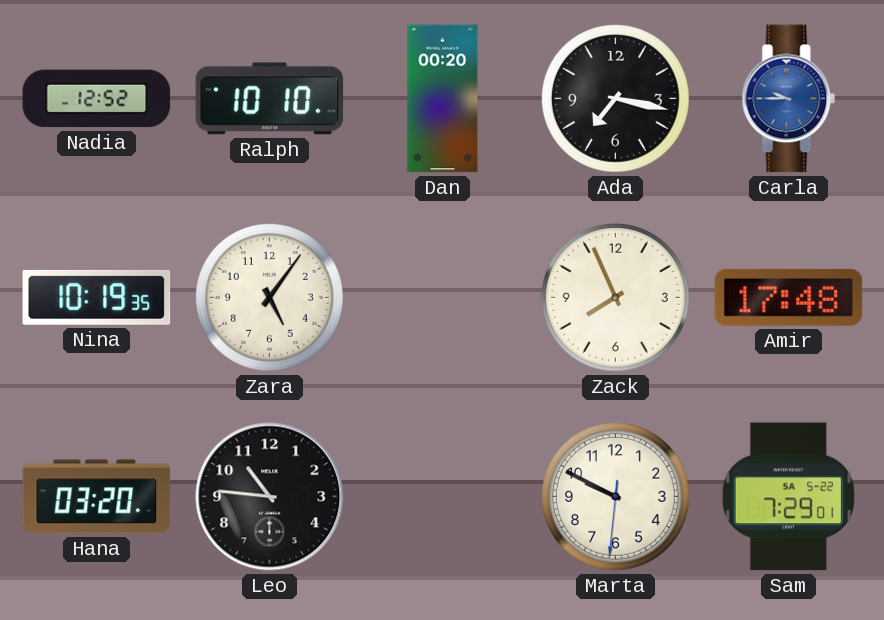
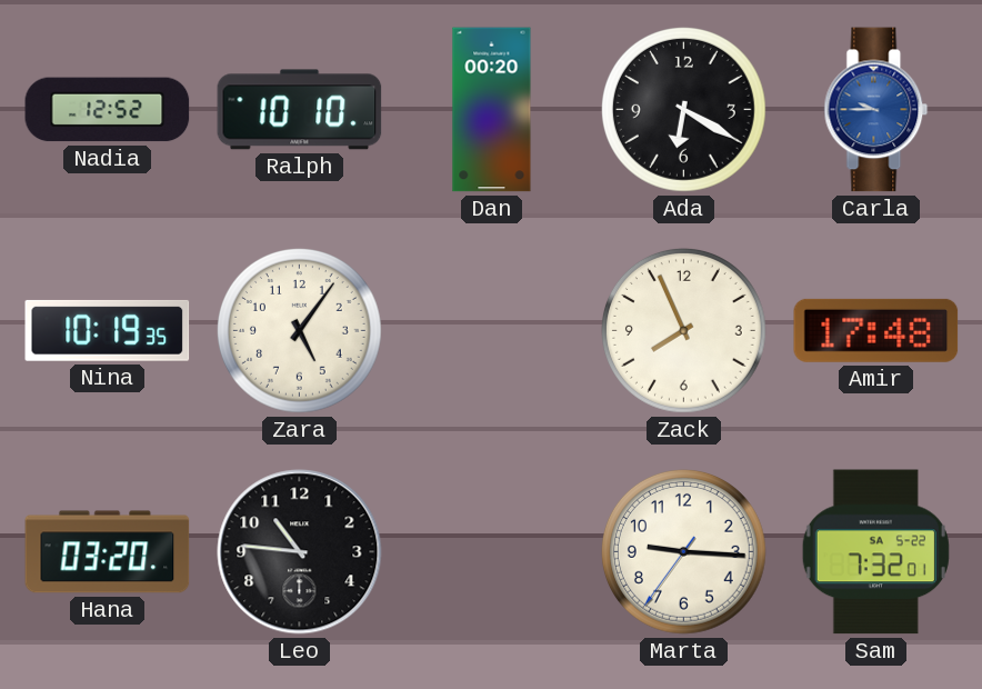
Ada: 7:17 -> 6:20
Marta: 9:49 -> 9:15
Sam: 7:29 -> 7:32
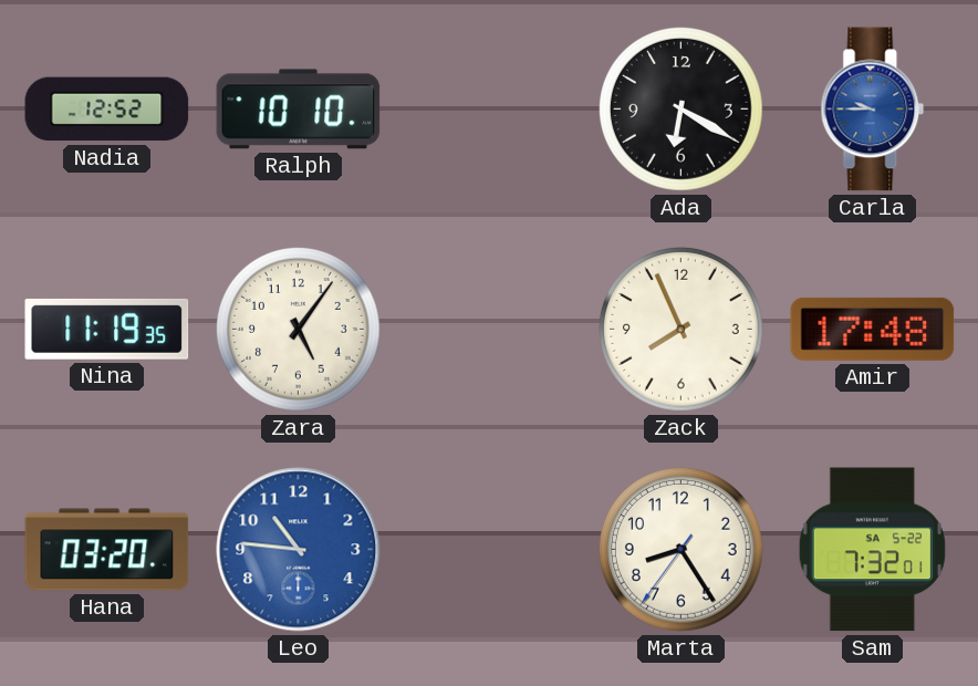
Dan: 00:20 -> none
Nina: 10:19 -> 11:19
Leo dial: black -> blue
Marta: 9:15 -> 8:24
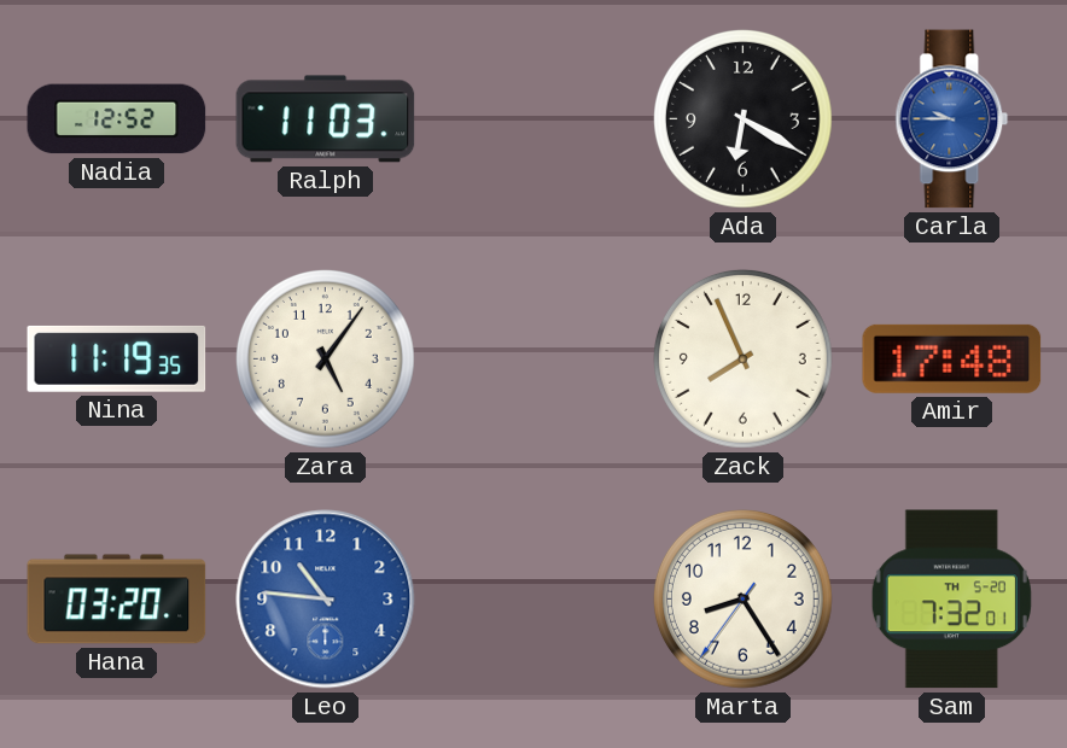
Ralph: 10:10 -> 11:03
Sam date: SA 5-22 -> TH 5-20
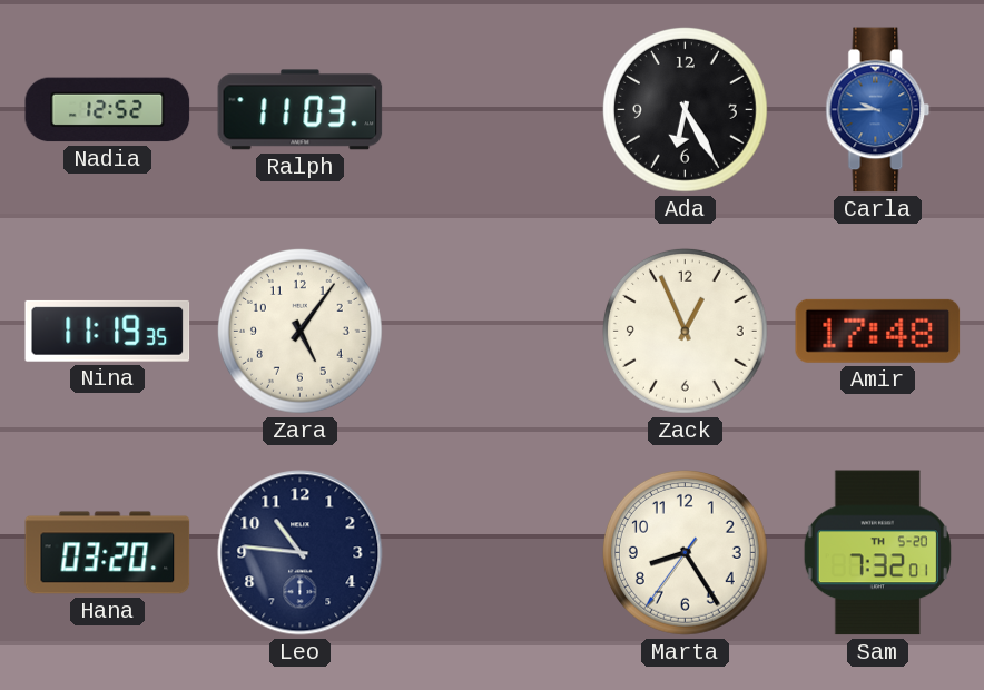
Ada: 6:20 -> 6:25
Zack: 7:56 -> 12:56
Leo dial: blue -> navy
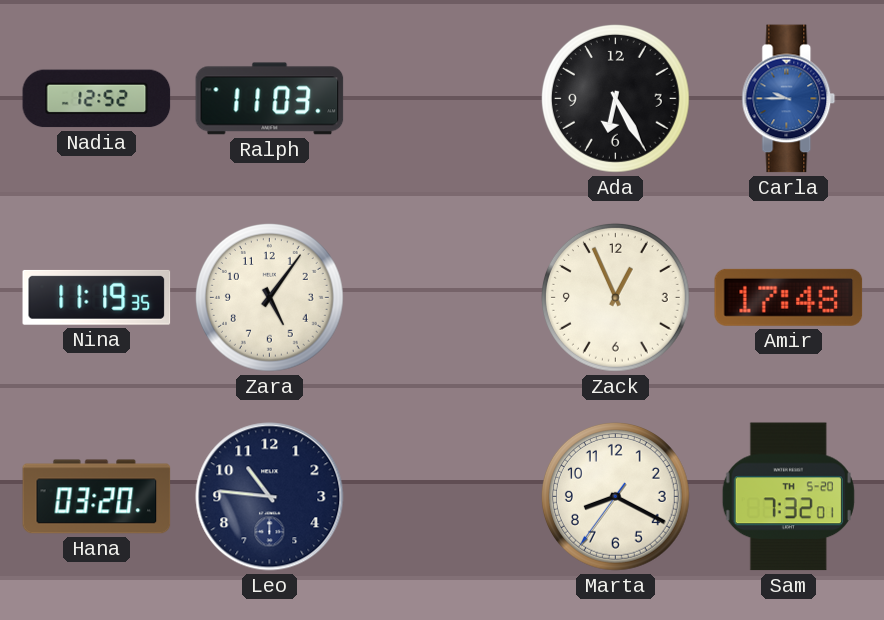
Marta: 8:24 -> 8:19
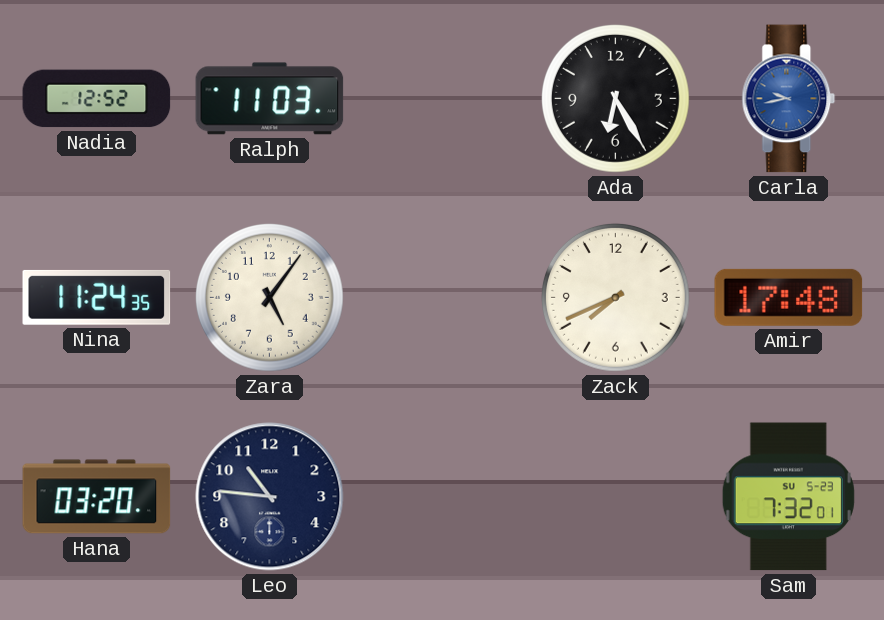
Carla: 9:45 -> 9:43
Nina: 11:19 -> 11:24
Zack: 12:56 -> 7:41
Marta: 8:19 -> none
Sam date: TH 5-20 -> SU 5-23
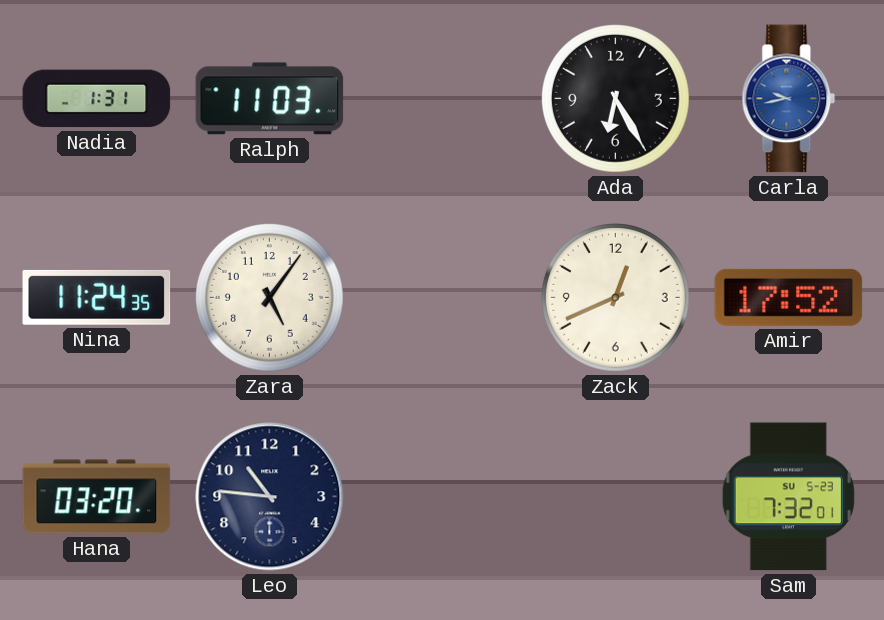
Nadia: 12:52 -> 1:31
Zack: 7:41 -> 12:41
Amir: 17:48 -> 17:52
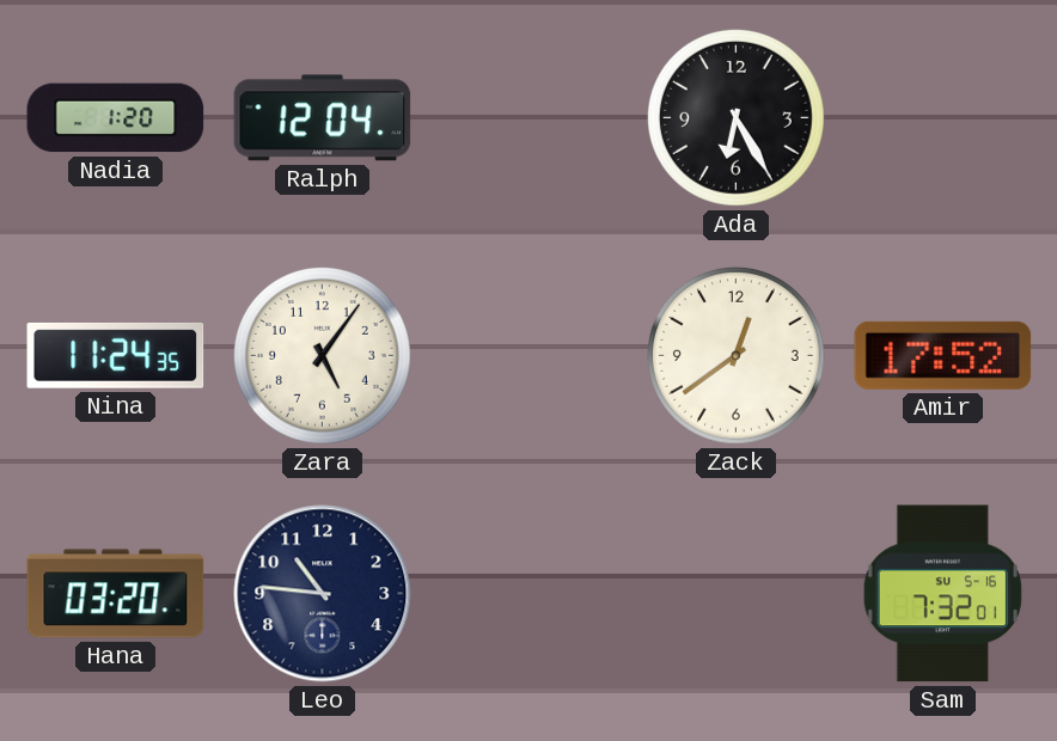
Nadia: 1:31 -> 1:20
Ralph: 11:03 -> 12:04
Carla: 9:43 -> none
Zack: 12:41 -> 12:39
Sam date: SU 5-23 -> SU 5-16
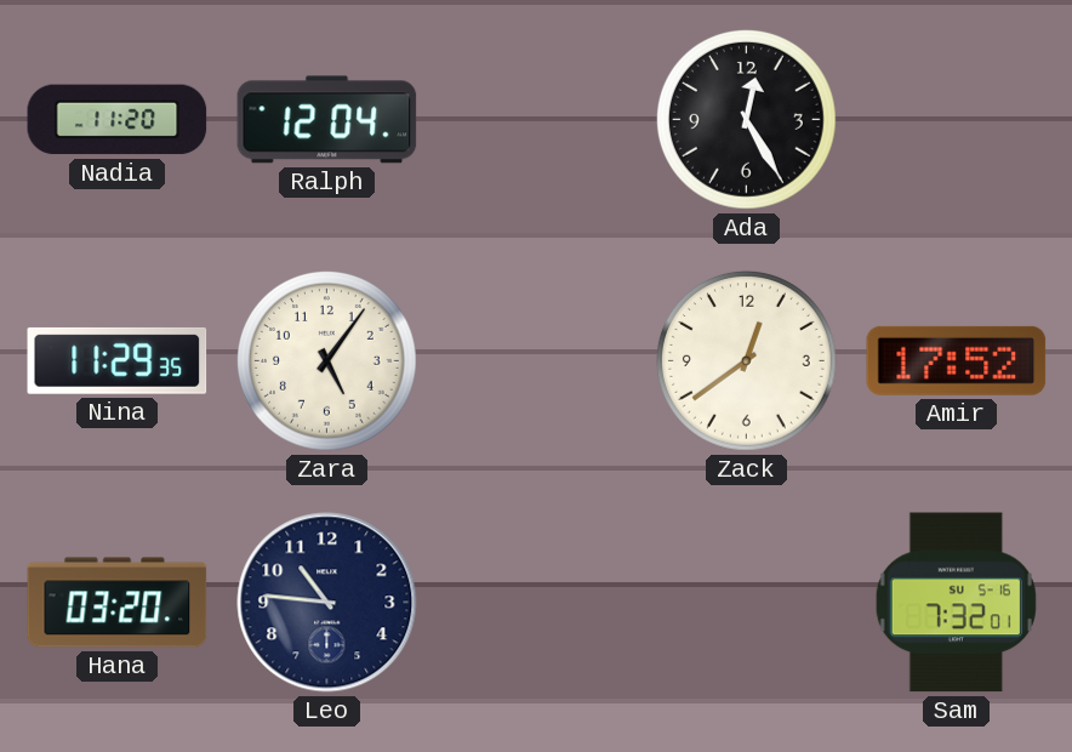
Nadia: 1:20 -> 11:20
Ada: 6:25 -> 12:25
Nina: 11:24 -> 11:29
